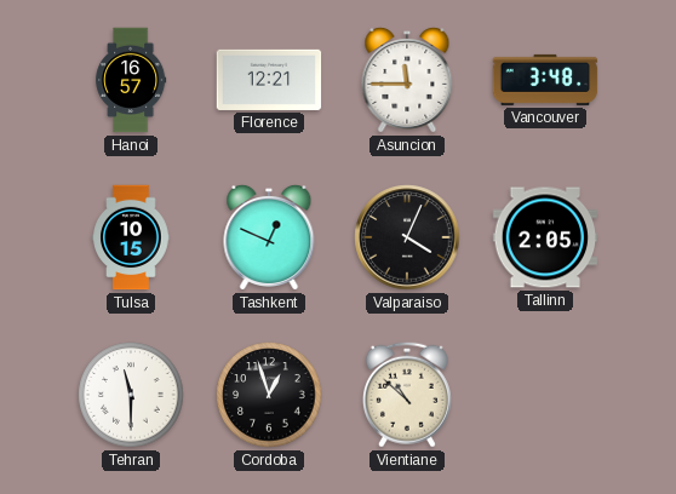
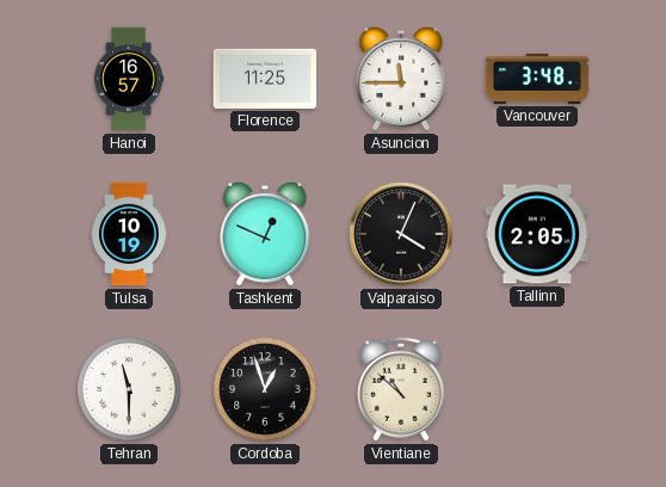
Florence: 12:21 -> 11:25
Tulsa: 10:15 -> 10:19
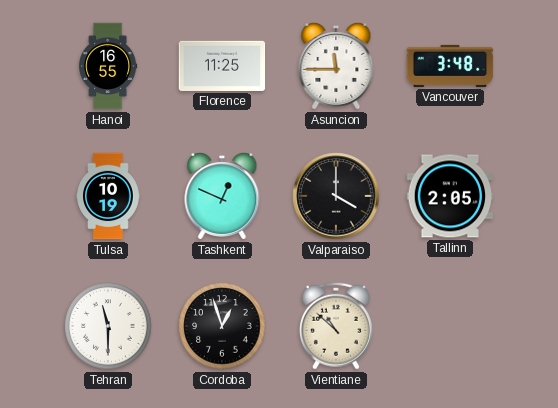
Hanoi: 16:57 -> 16:55
Valparaiso: 4:04 -> 4:00
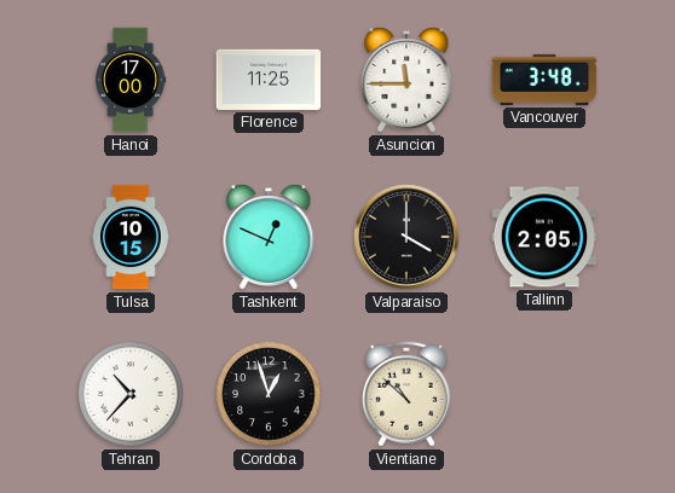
Hanoi: 16:55 -> 17:00
Tulsa: 10:19 -> 10:15
Tehran: 11:30 -> 10:37
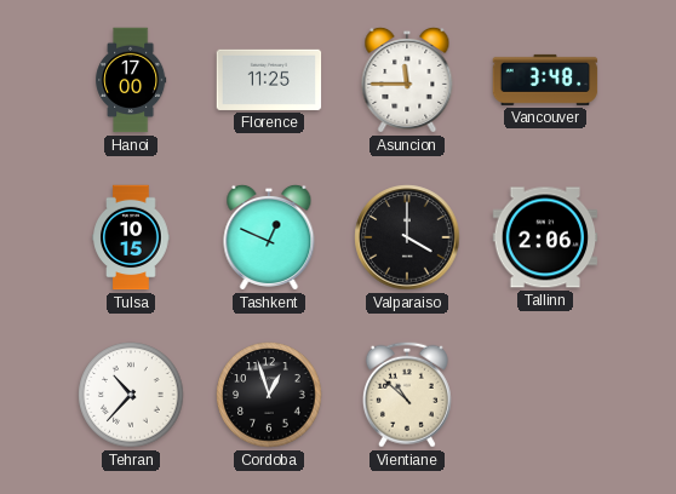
Tallinn: 2:05 -> 2:06
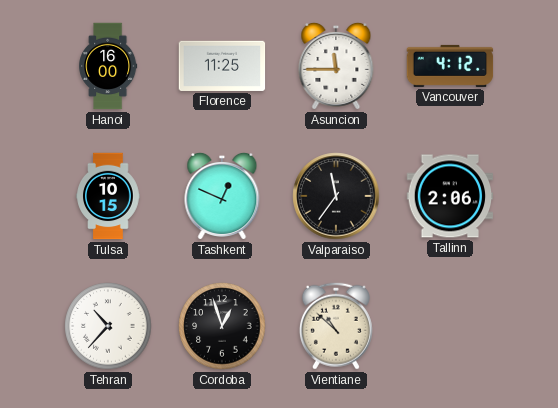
Hanoi: 17:00 -> 16:00
Vancouver: 3:48 -> 4:12
Valparaiso: 4:00 -> 11:36
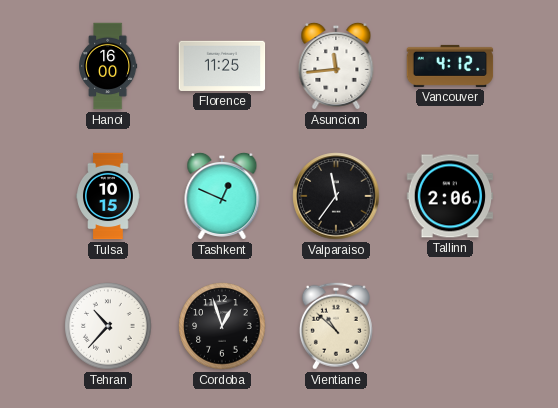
Asuncion: 11:45 -> 11:44
